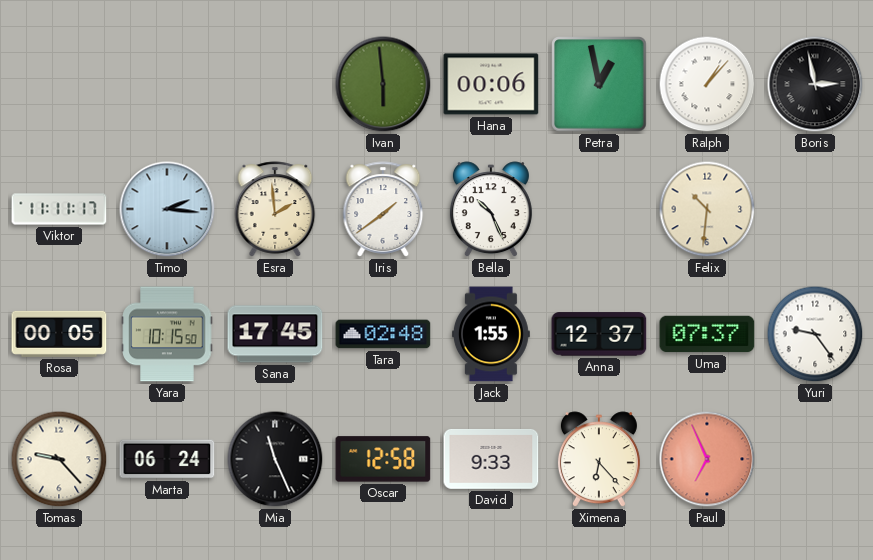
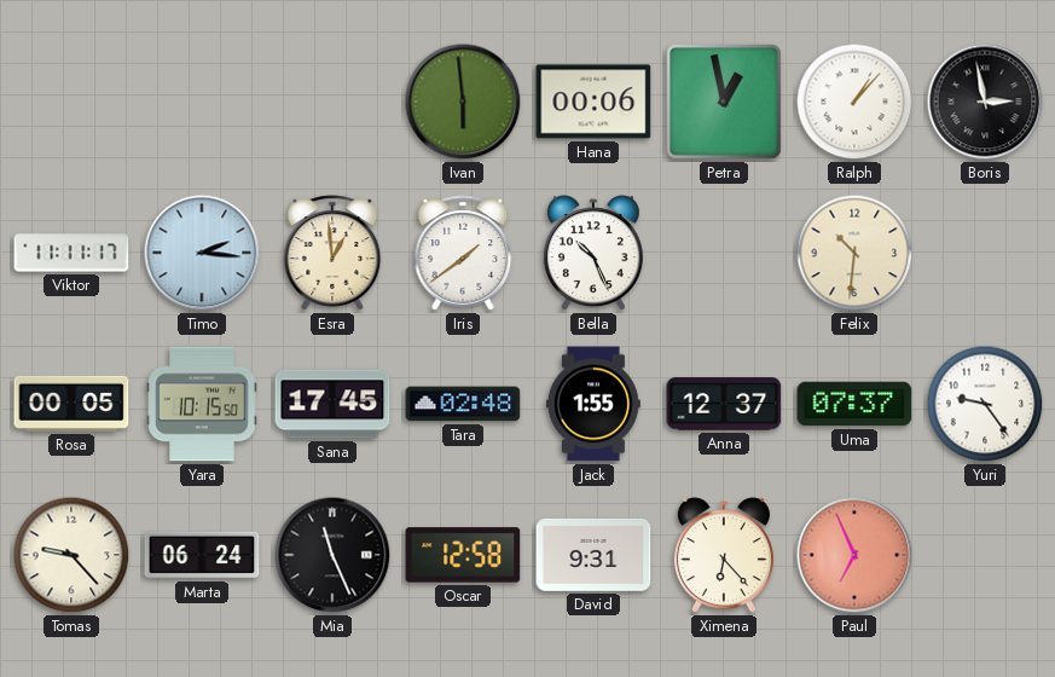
Esra: 1:59 -> 12:59
David: 9:33 -> 9:31
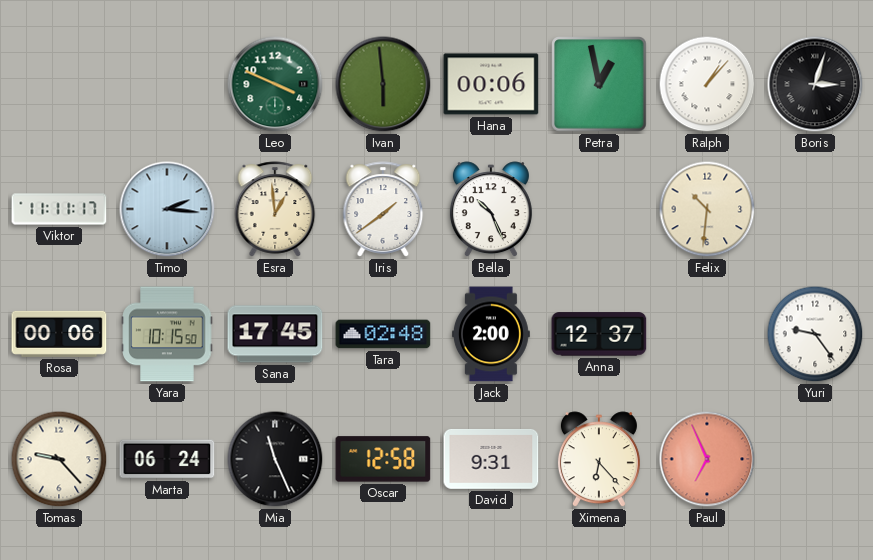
Leo: none -> 3:49
Boris: 2:58 -> 3:03
Rosa: 00:05 -> 00:06
Jack: 1:55 -> 2:00
Uma: 07:37 -> none
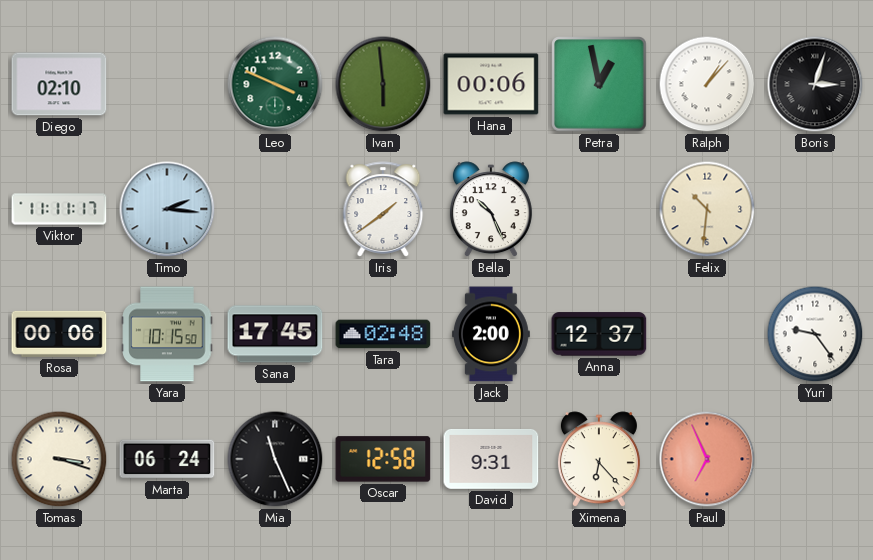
Diego: none -> 02:10
Esra: 12:59 -> none
Tomas: 9:23 -> 3:18
